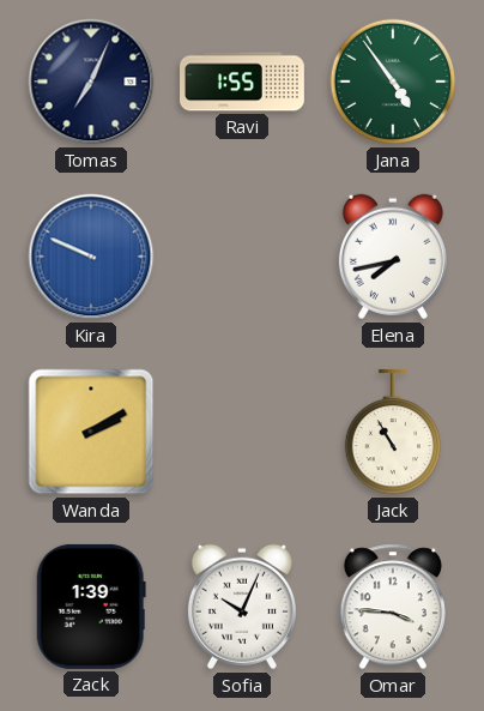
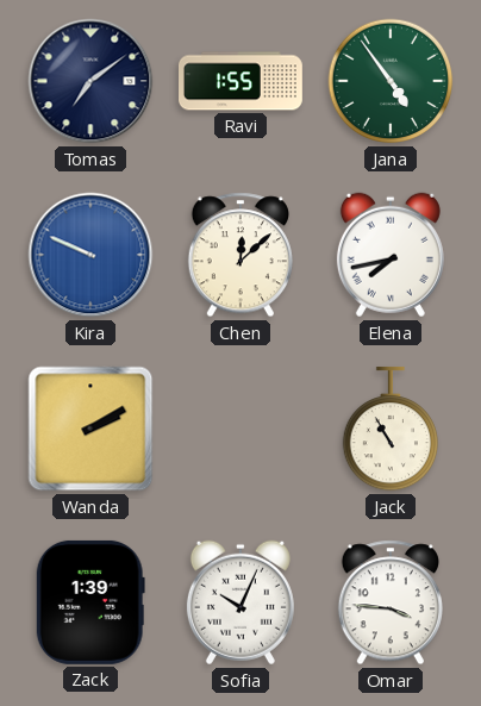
Tomas: 7:04 -> 7:09
Chen: none -> 12:08
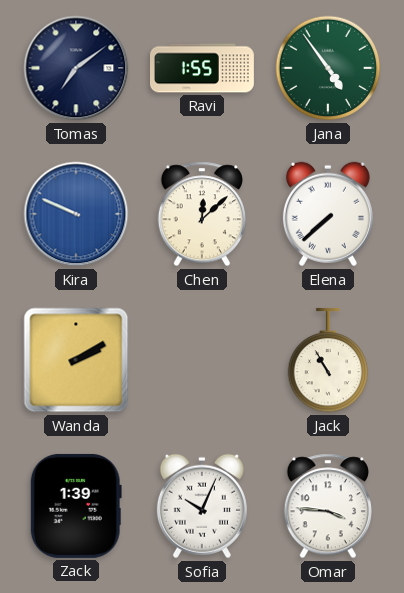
Elena: 7:43 -> 7:38
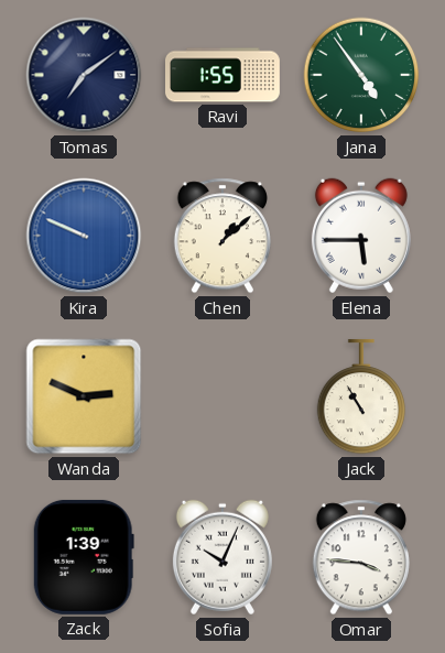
Chen: 12:08 -> 1:08
Elena: 7:38 -> 5:45
Wanda: 2:10 -> 2:49
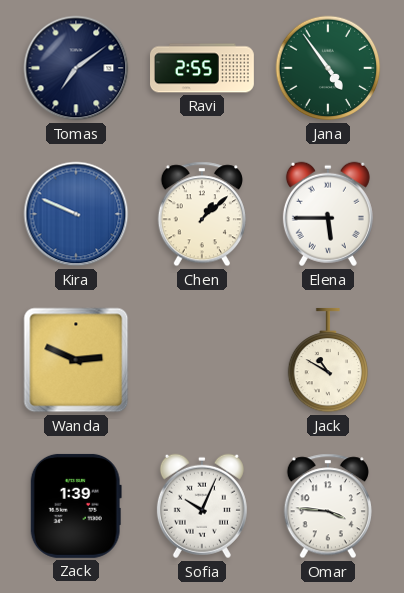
Ravi: 1:55 -> 2:55
Jack: 10:55 -> 10:50
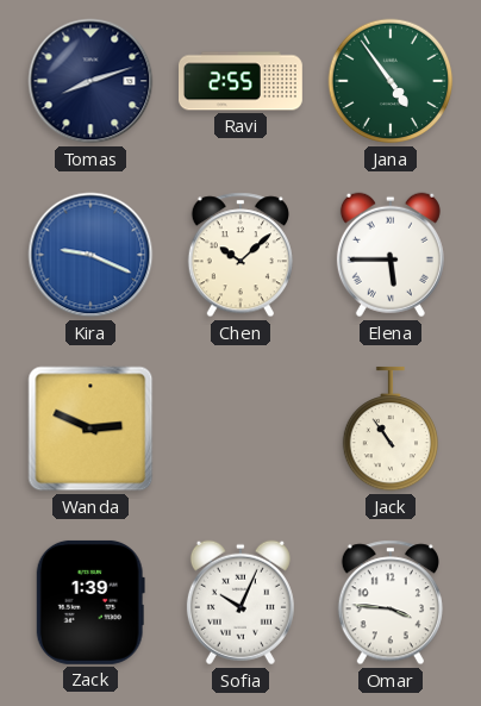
Tomas: 7:09 -> 8:12
Kira: 9:49 -> 9:19
Chen: 1:08 -> 10:08
Jack: 10:50 -> 10:54
